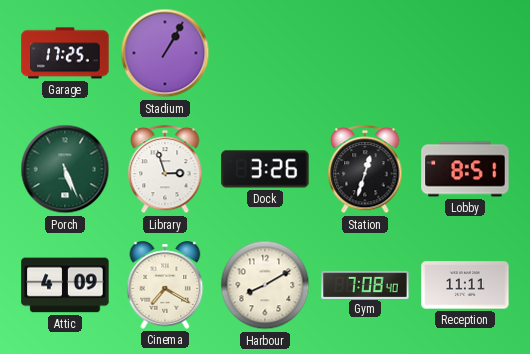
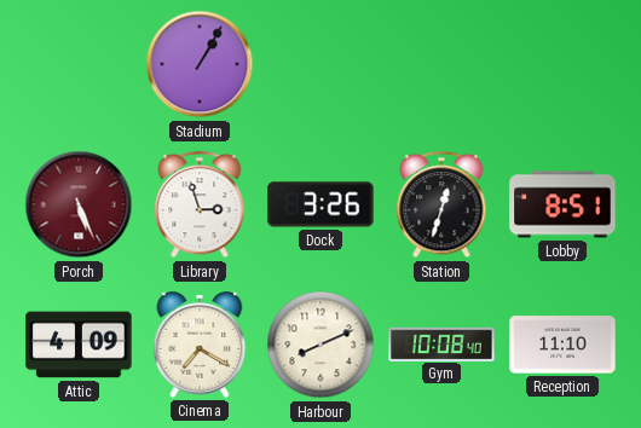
Garage: 17:25 -> none
Porch dial: green -> burgundy
Harbour: 8:10 -> 8:11
Gym: 7:08 -> 10:08
Reception: 11:11 -> 11:10
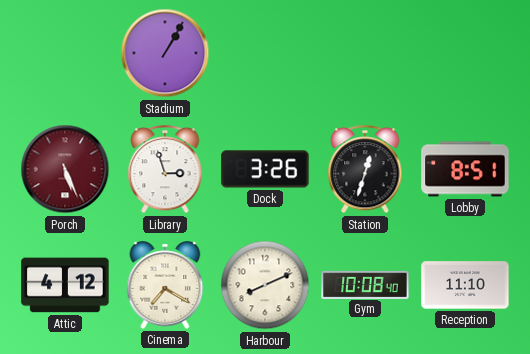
Attic: 4:09 -> 4:12
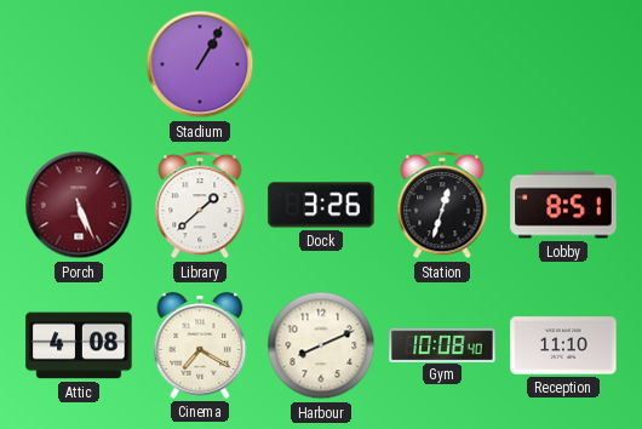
Library: 2:57 -> 1:38
Attic: 4:12 -> 4:08
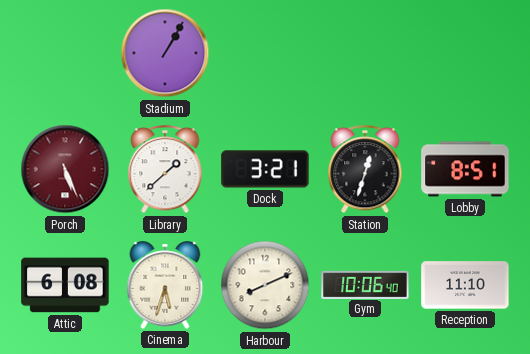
Dock: 3:26 -> 3:21
Attic: 4:08 -> 6:08
Cinema: 7:20 -> 5:33
Gym: 10:08 -> 10:06
